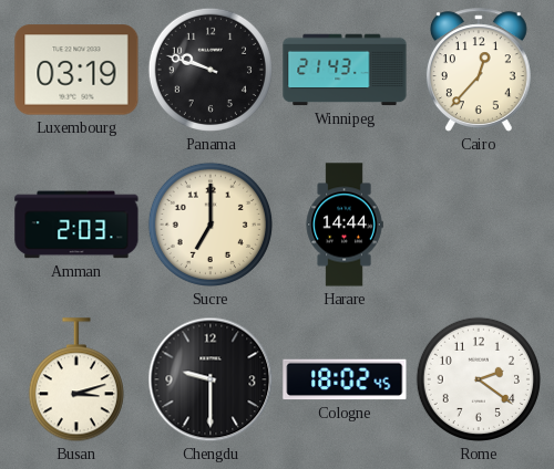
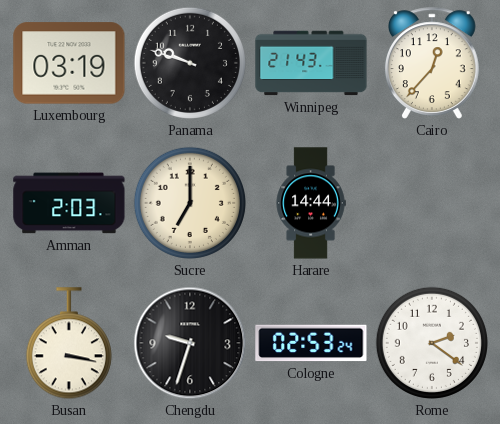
Busan: 3:12 -> 3:17
Chengdu: 9:30 -> 9:33
Cologne: 18:02 -> 02:53
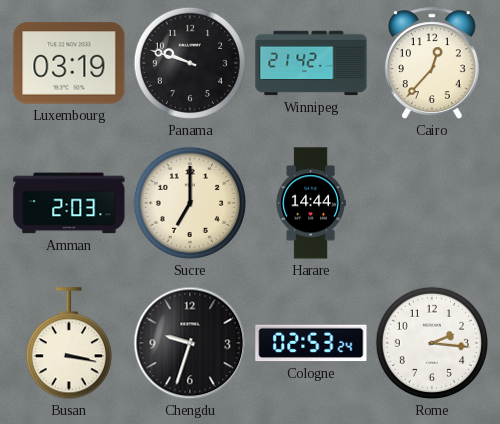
Winnipeg: 21:43 -> 21:42
Rome: 2:21 -> 2:16
